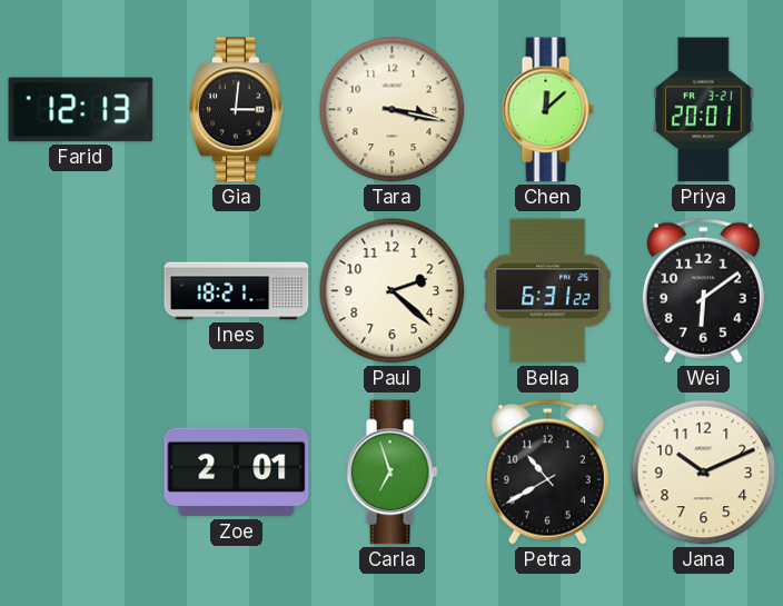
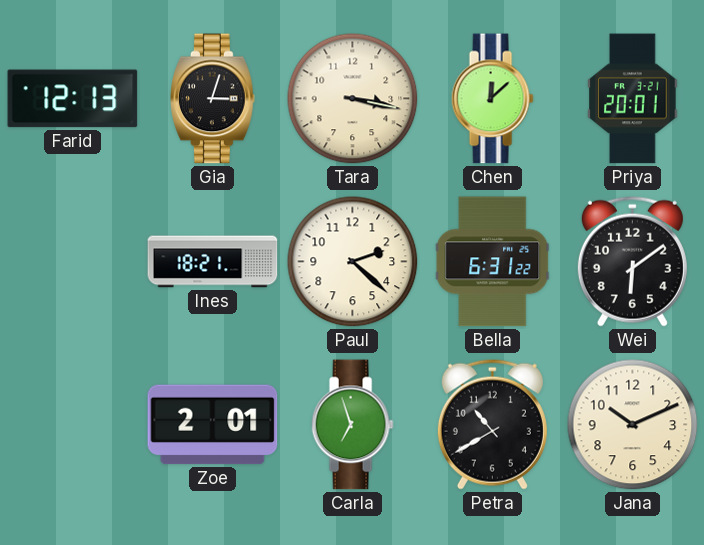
Gia: 3:01 -> 3:03
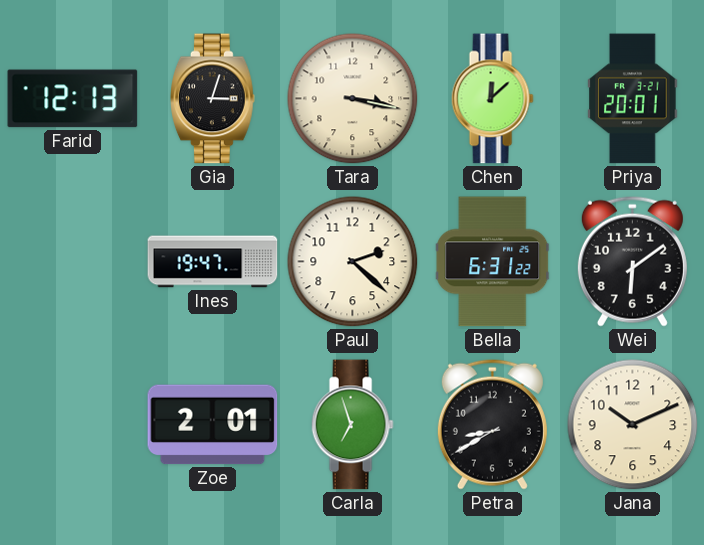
Ines: 18:21 -> 19:47
Petra: 10:40 -> 8:40
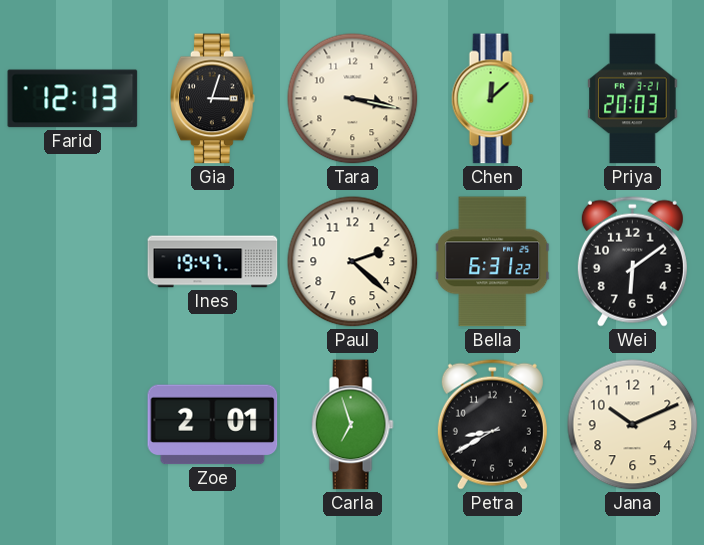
Priya: 20:01 -> 20:03
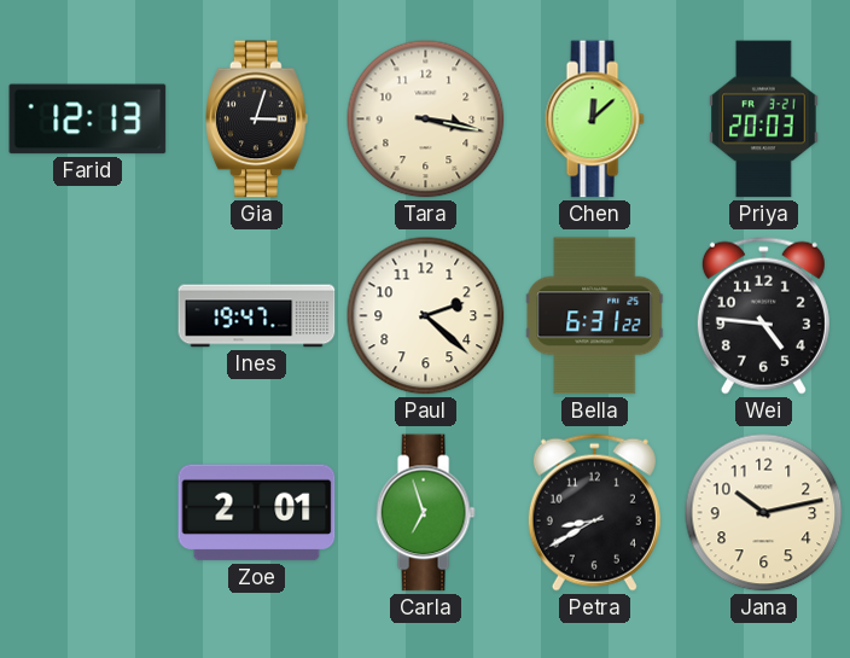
Wei: 6:09 -> 4:46
Jana: 10:11 -> 10:13
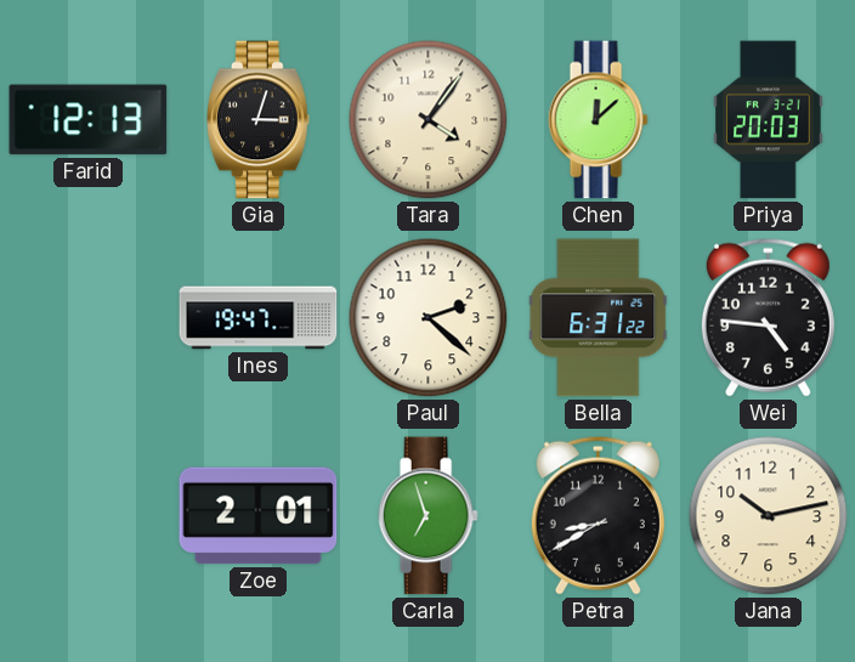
Tara: 3:17 -> 4:06
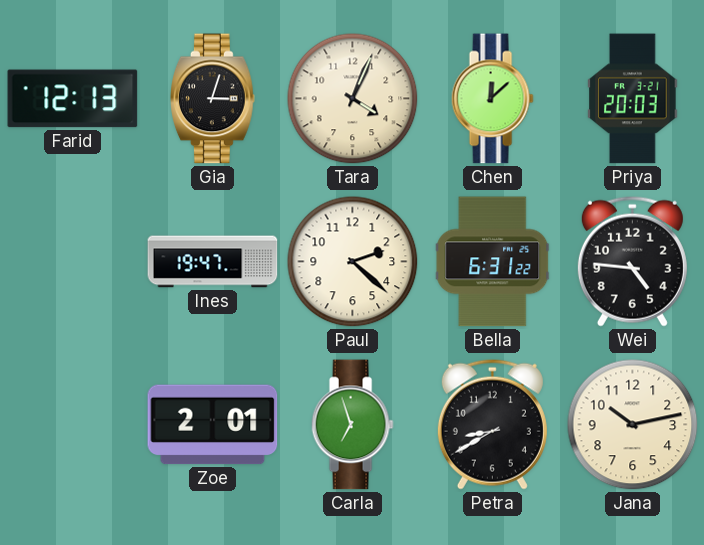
Tara: 4:06 -> 4:04
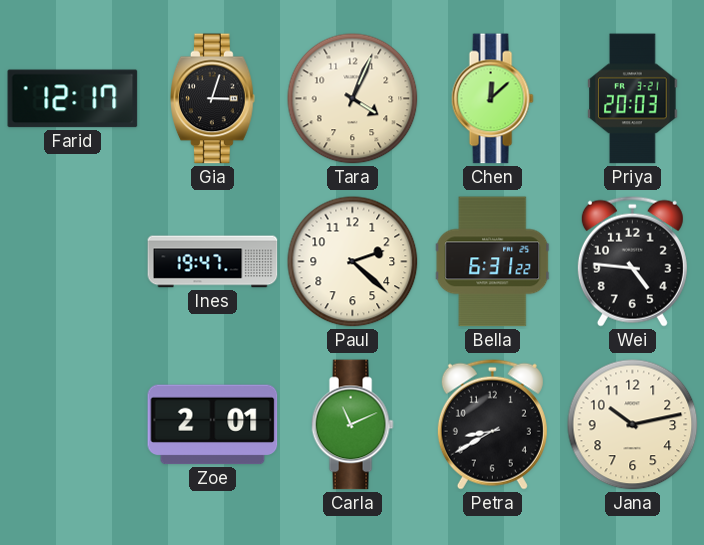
Farid: 12:13 -> 12:17
Carla: 6:57 -> 11:11
